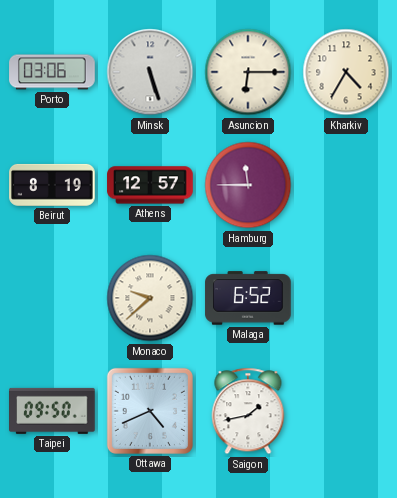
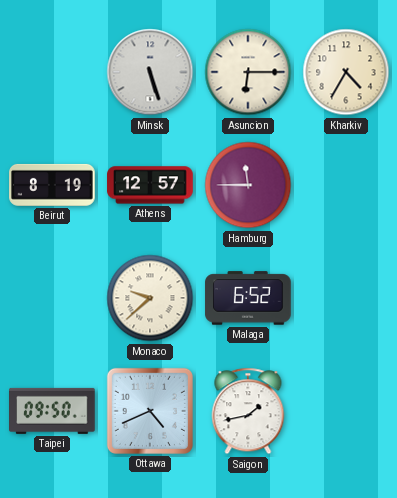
Porto: 03:06 -> none
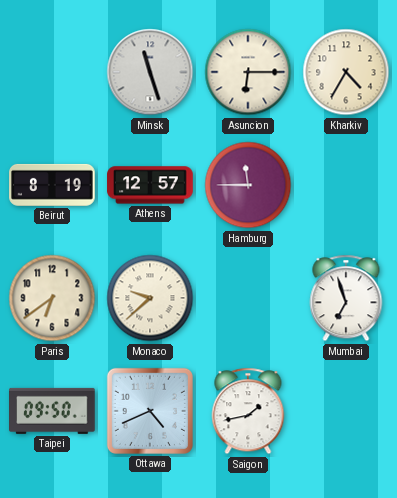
Minsk: 5:27 -> 11:27
Paris: none -> 6:39
Malaga: 6:52 -> none
Mumbai: none -> 6:57
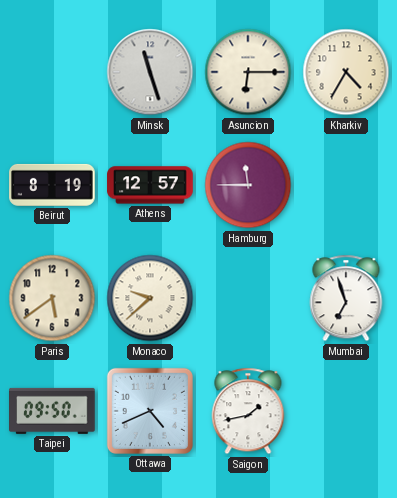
Paris: 6:39 -> 5:39
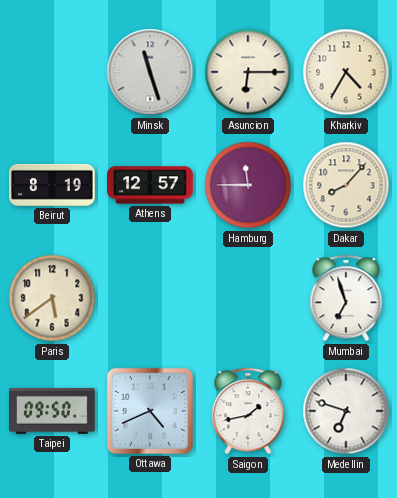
Dakar: none -> 8:07
Monaco: 9:38 -> none
Medellin: none -> 6:48
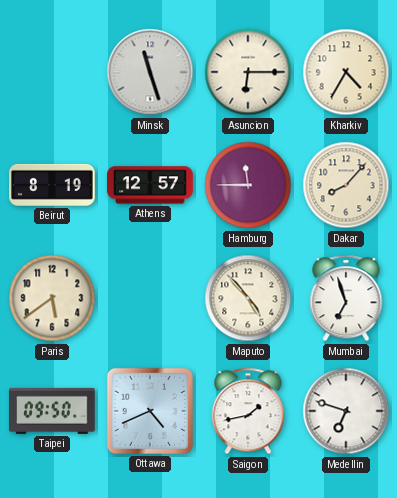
Maputo: none -> 4:53
